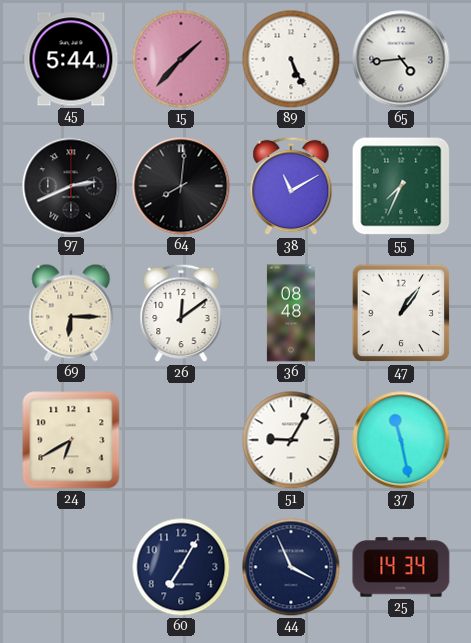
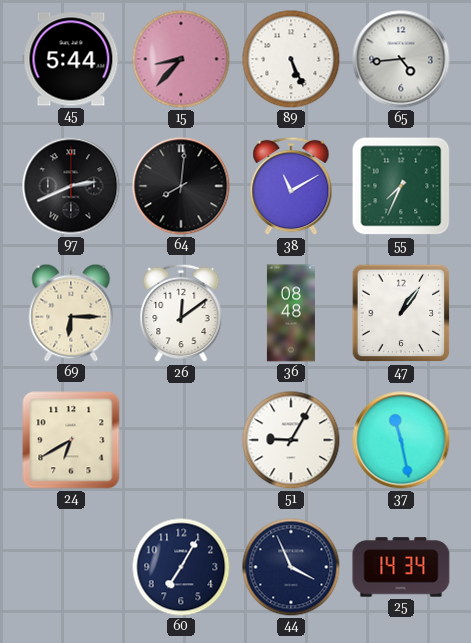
15: 1:37 -> 8:37
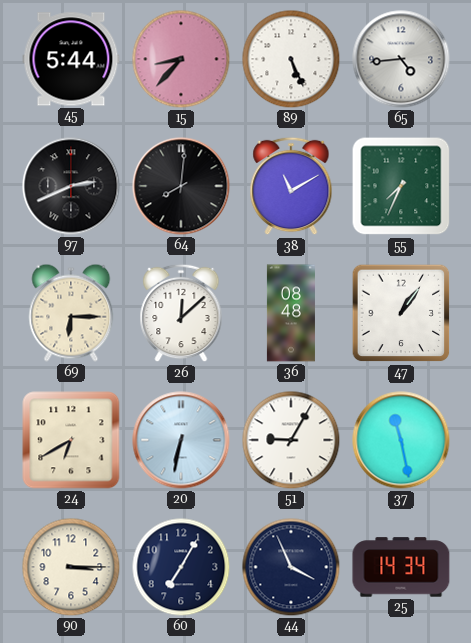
26: 12:09 -> 12:08
20: none -> 6:32
90: none -> 3:15
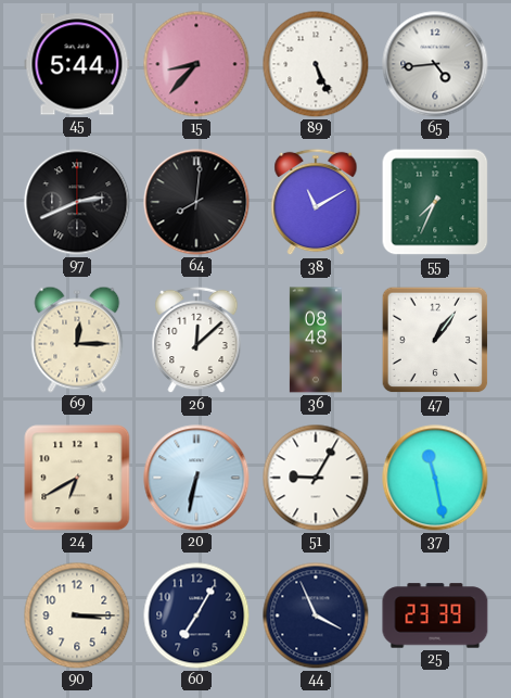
69: 6:15 -> 12:15
25: 14:34 -> 23:39
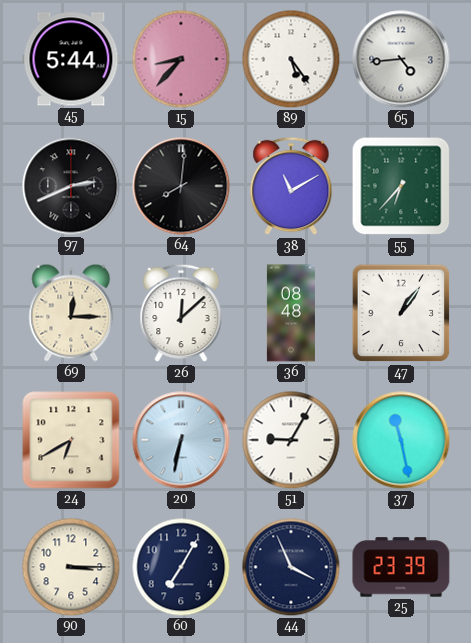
89: 5:26 -> 5:24
55: 7:34 -> 6:37
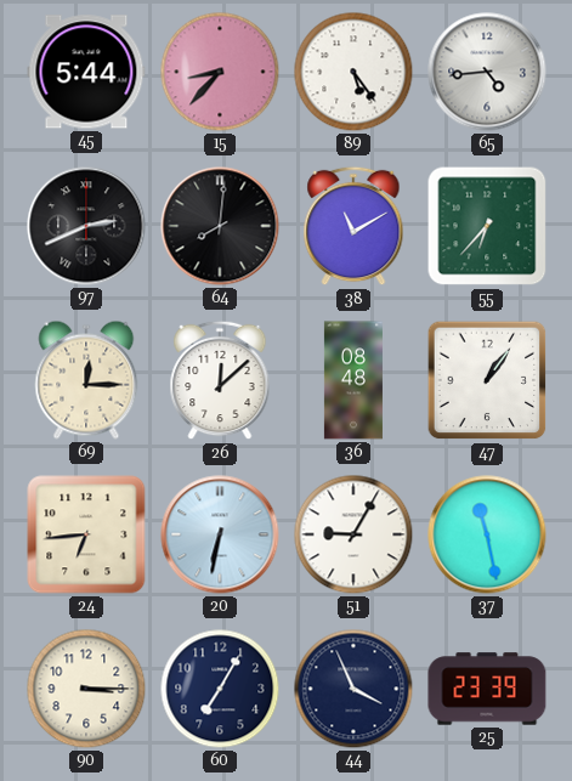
24: 6:40 -> 6:44
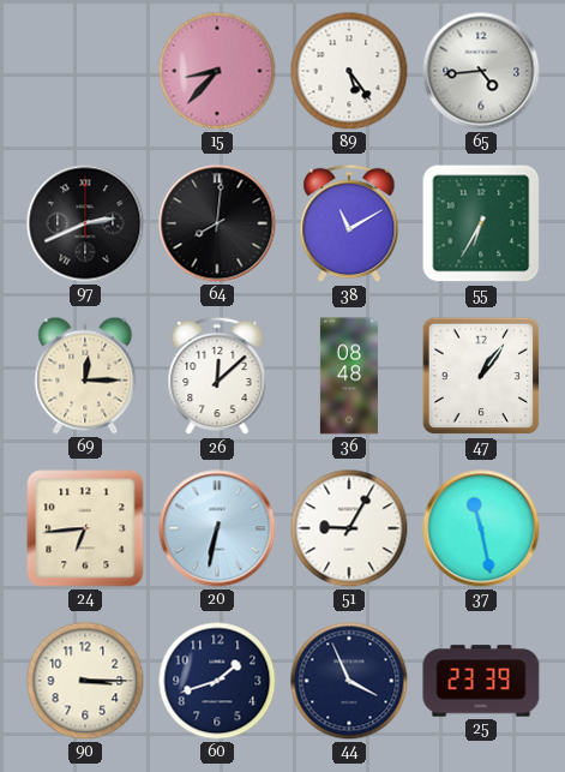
45: 5:44 -> none
55: 6:37 -> 6:35
60: 7:05 -> 1:42
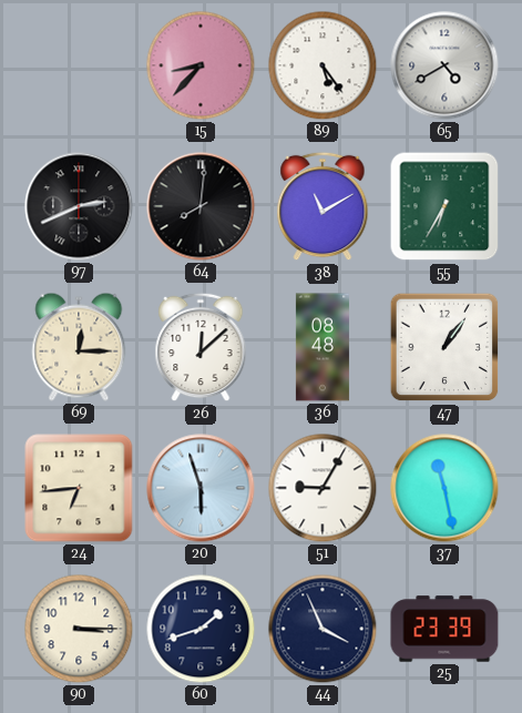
65: 4:44 -> 4:40
20: 6:32 -> 5:57
